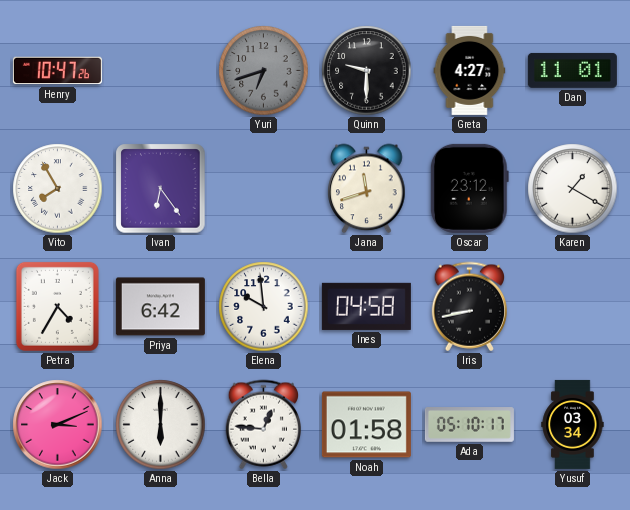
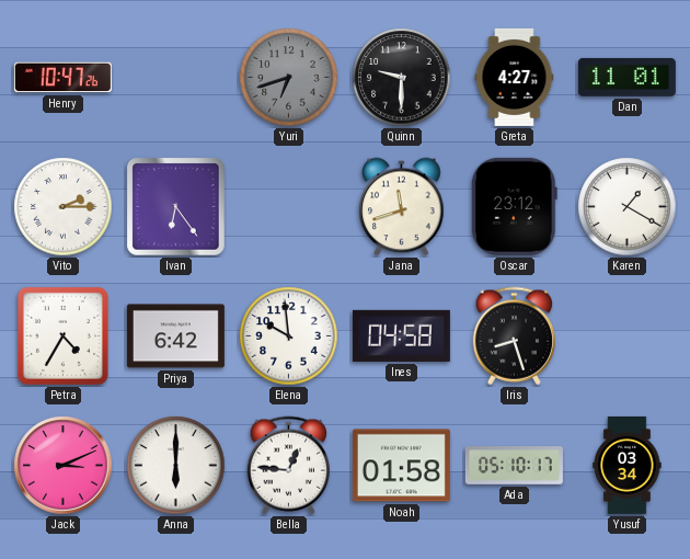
Vito: 7:55 -> 2:15
Iris: 8:43 -> 8:27
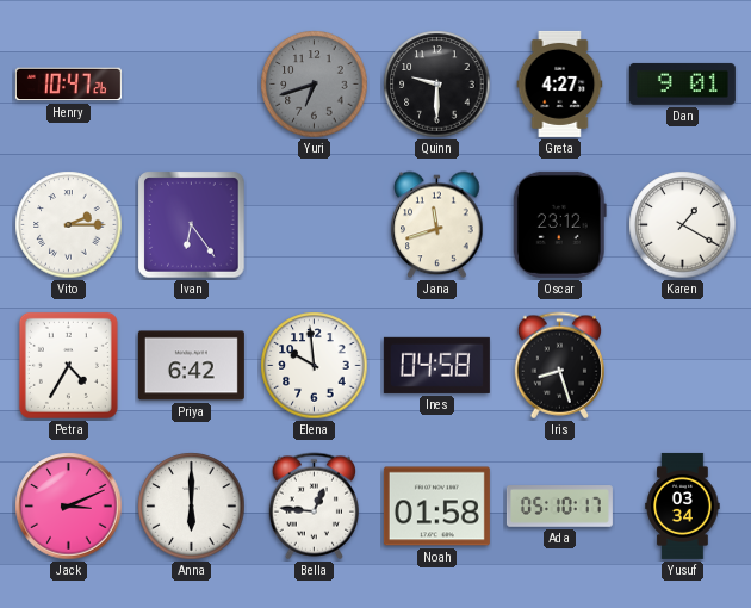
Dan: 11:01 -> 9:01
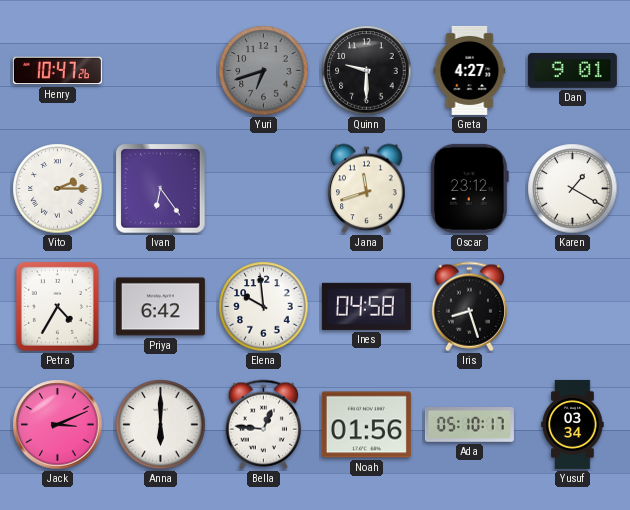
Noah: 01:58 -> 01:56
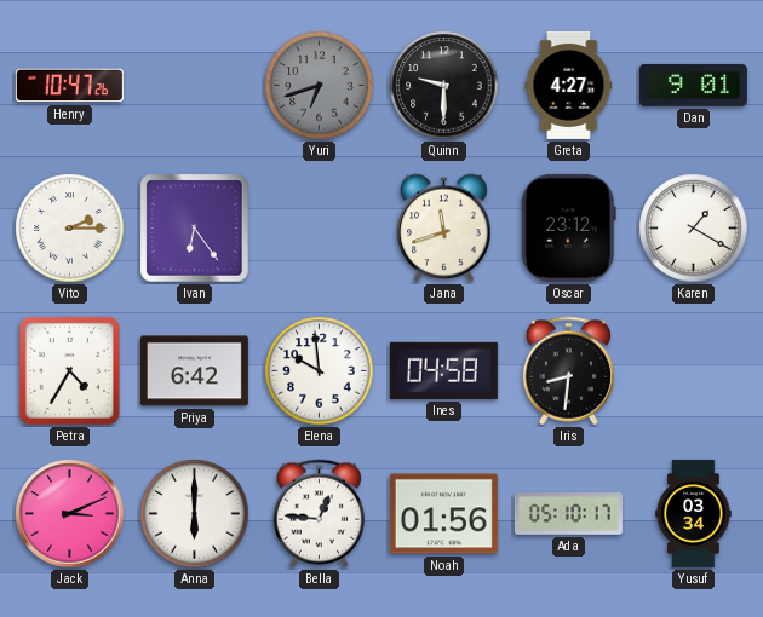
Iris: 8:27 -> 8:31
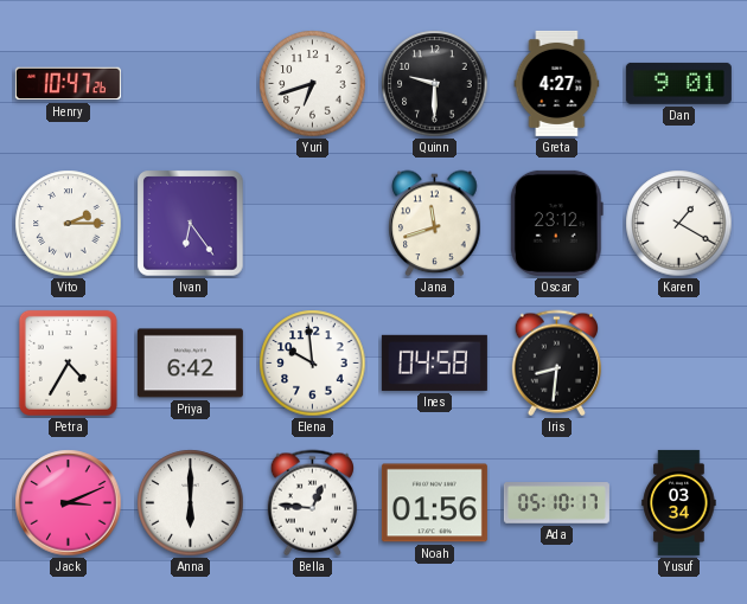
Yuri dial: grey -> white
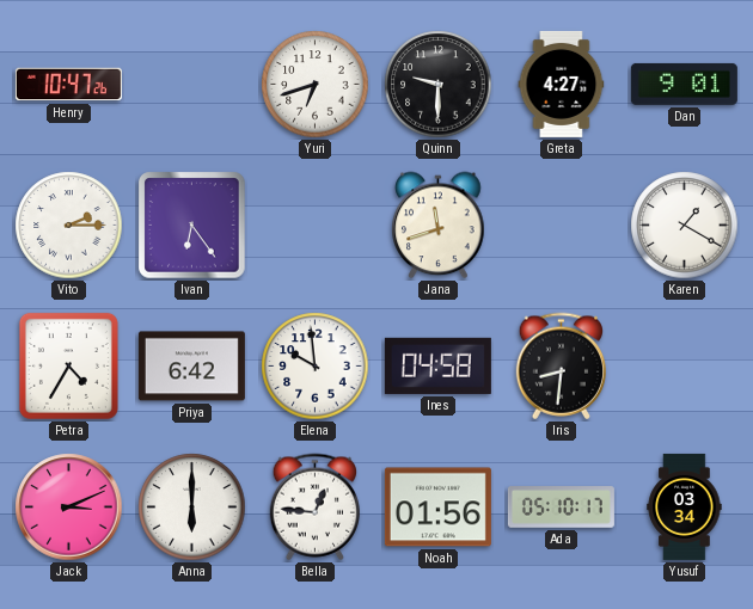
Oscar: 23:12 -> none
